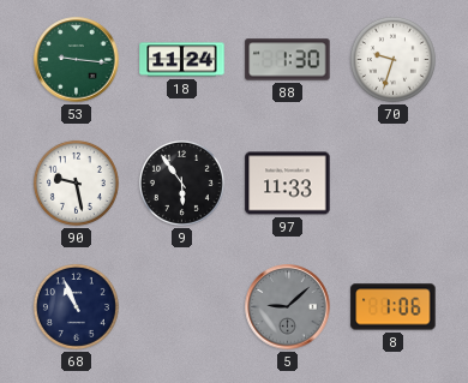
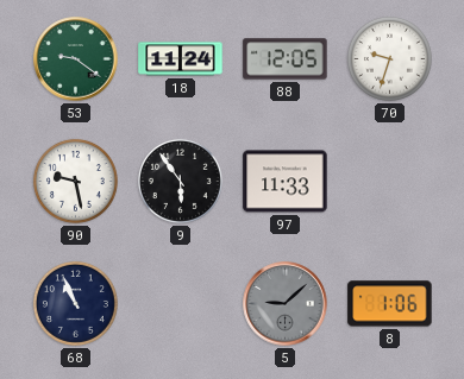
53: 9:16 -> 9:21
88: 1:30 -> 12:05
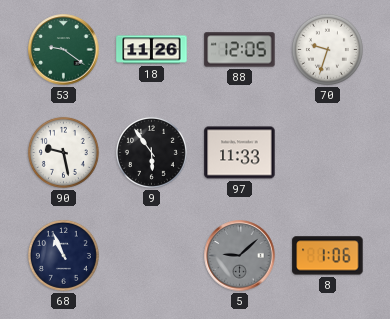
18: 11:24 -> 11:26
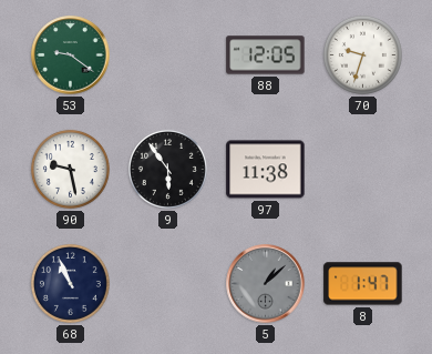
18: 11:26 -> none
97: 11:33 -> 11:38
5: 9:08 -> 1:08
8: 1:06 -> 1:47
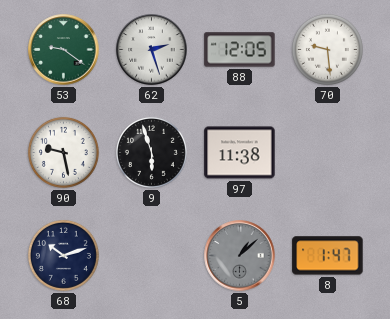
62: none -> 2:27
70: 9:33 -> 9:29
9: 5:54 -> 5:57
68: 10:56 -> 10:12
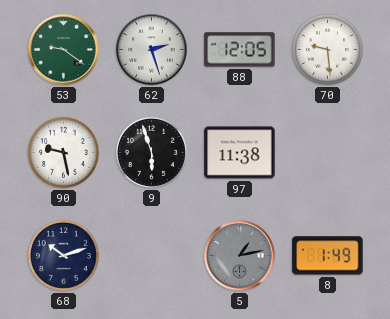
5: 1:08 -> 1:13
8: 1:47 -> 1:49
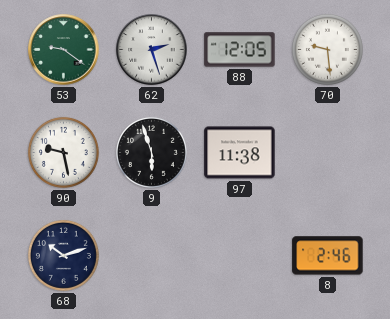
5: 1:13 -> none
8: 1:49 -> 2:46
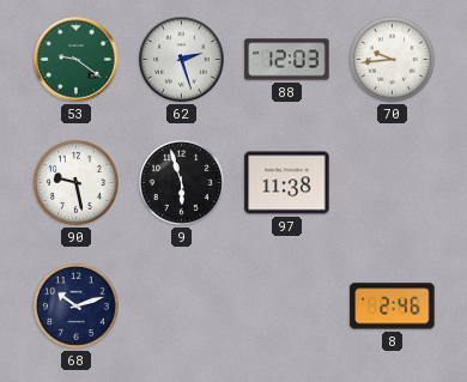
88: 12:05 -> 12:03
70: 9:29 -> 9:44
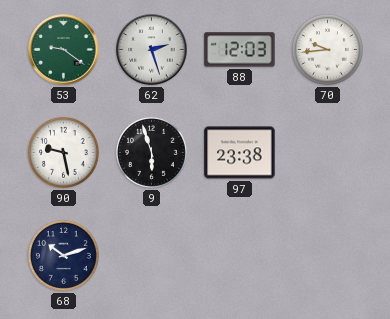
97: 11:38 -> 23:38
8: 2:46 -> none
